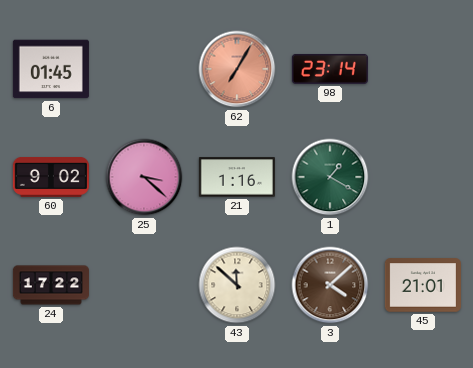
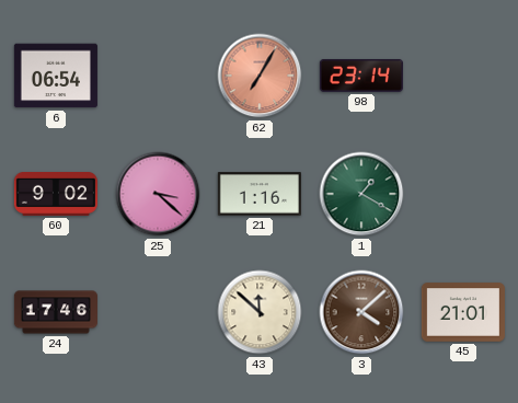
6: 01:45 -> 06:54
24: 17:22 -> 17:46
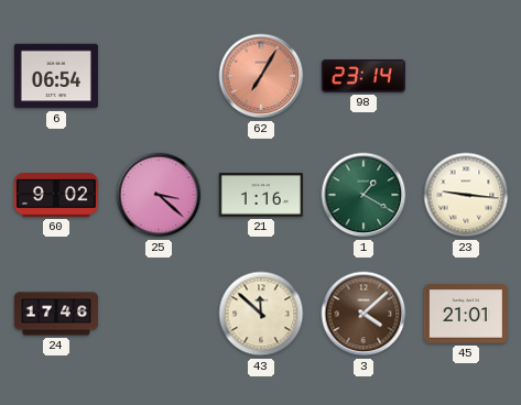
23: none -> 9:16
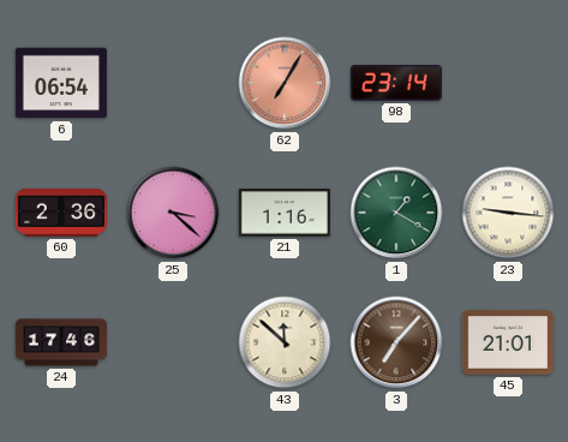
60: 9:02 -> 2:36
3: 4:08 -> 7:07
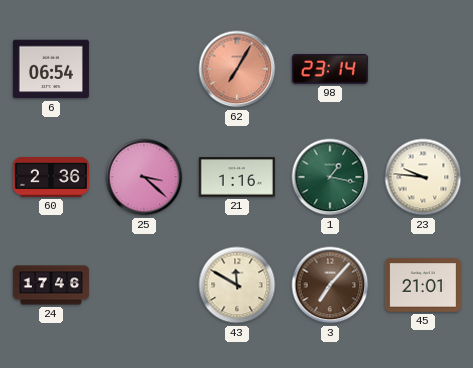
1: 1:20 -> 1:17
23: 9:16 -> 9:46
43: 11:52 -> 11:50
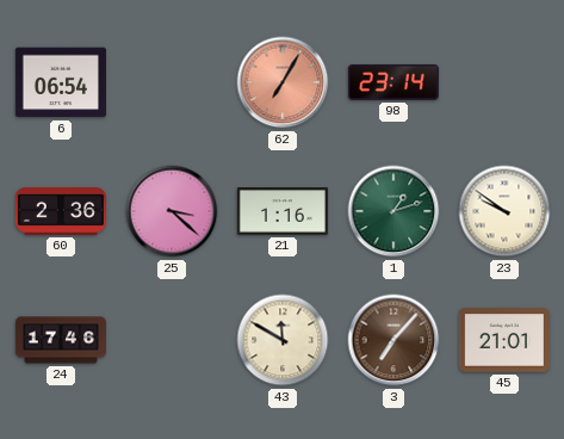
1: 1:17 -> 1:12
23: 9:46 -> 9:51
